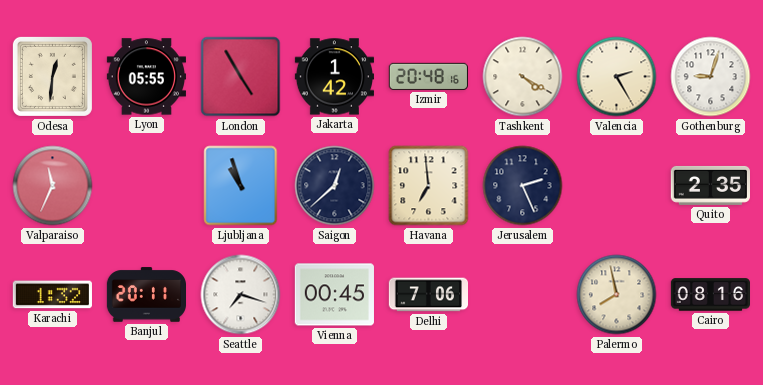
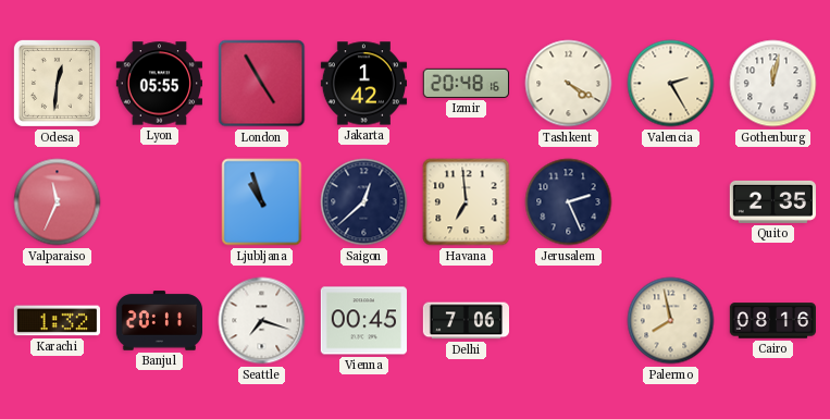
Gothenburg: 9:03 -> 12:02
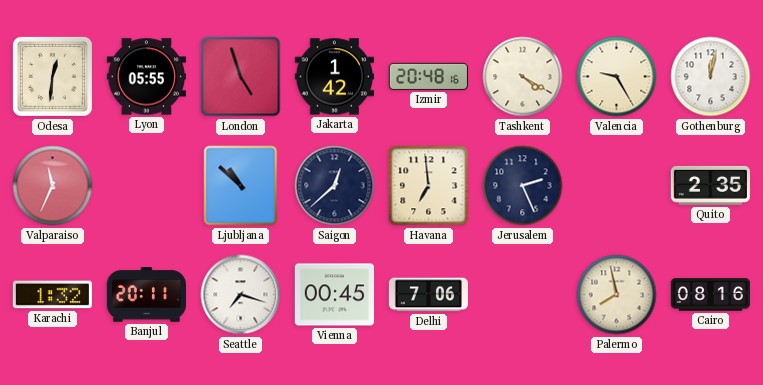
London: 4:55 -> 4:57
Valencia: 2:25 -> 9:25
Ljubljana: 10:57 -> 10:52
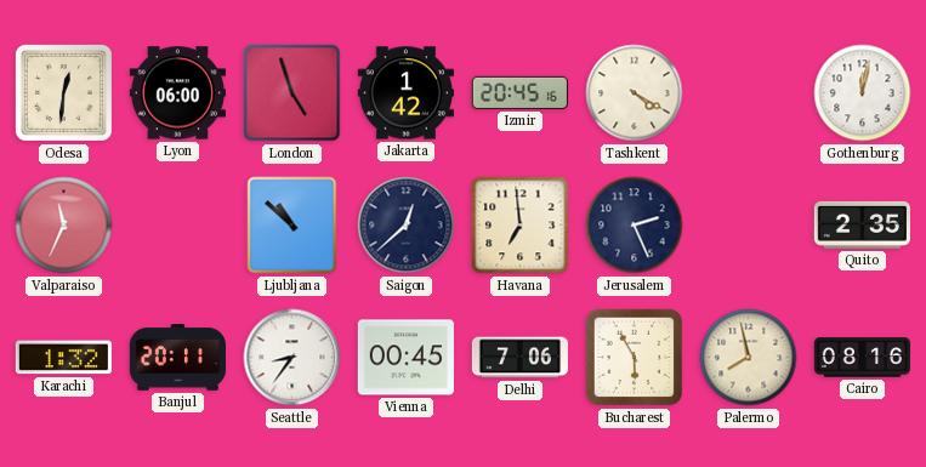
Lyon: 05:55 -> 06:00
Izmir: 20:48 -> 20:45
Valencia: 9:25 -> none
Seattle: 7:18 -> 8:36
Bucharest: none -> 5:55
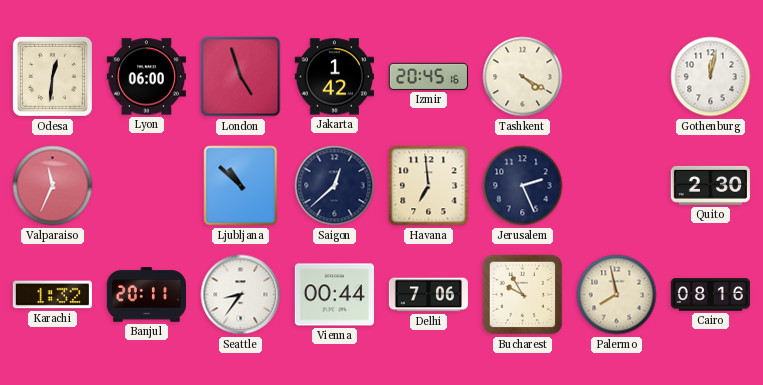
Quito: 2:35 -> 2:30
Vienna: 00:45 -> 00:44
Bucharest: 5:55 -> 9:55
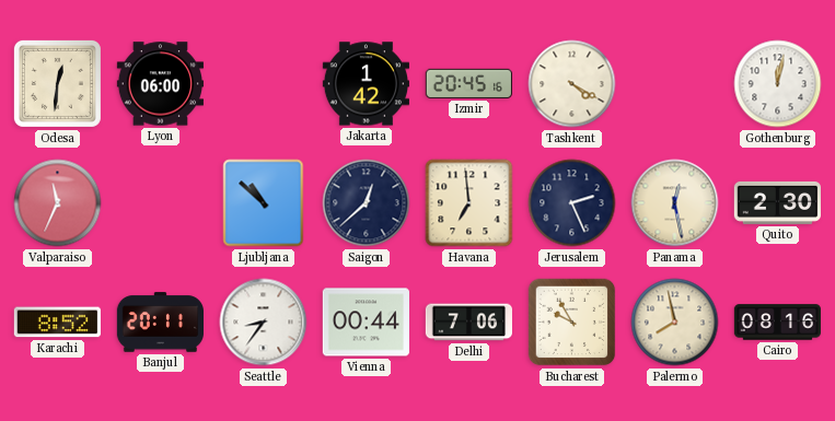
London: 4:57 -> none
Panama: none -> 12:28
Karachi: 1:32 -> 8:52
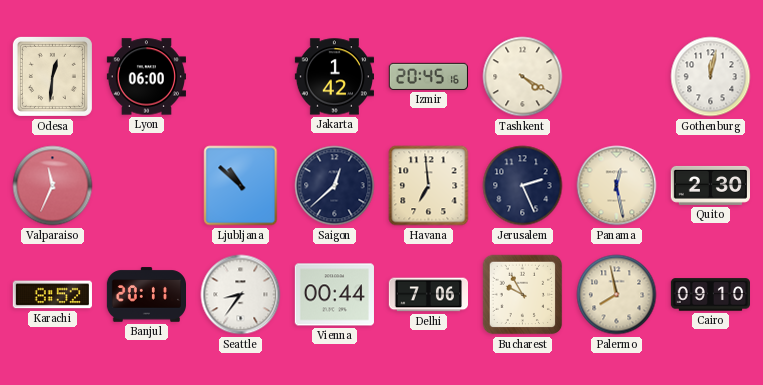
Cairo: 08:16 -> 09:10
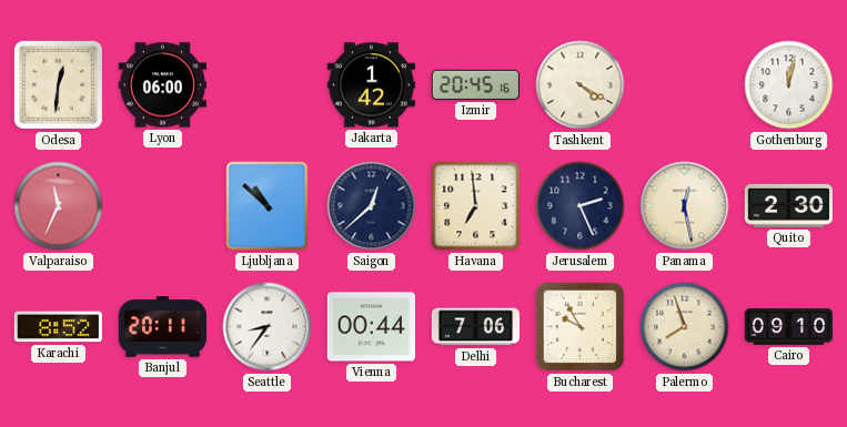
Palermo: 7:58 -> 7:57
